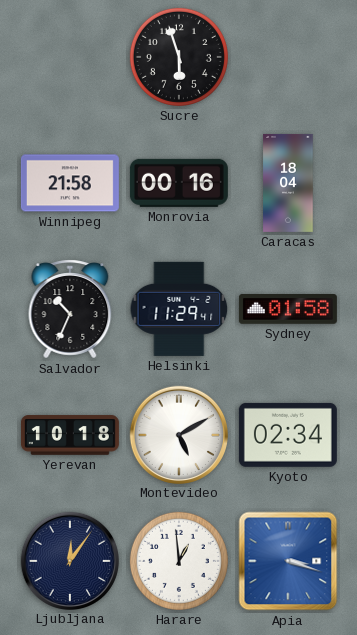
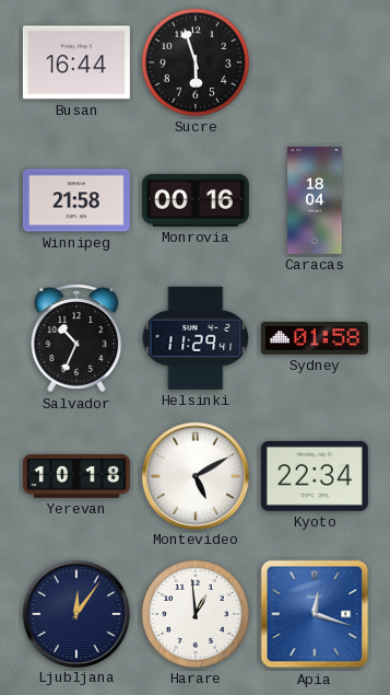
Busan: none -> 16:44
Kyoto: 02:34 -> 22:34
Apia: 3:18 -> 12:18
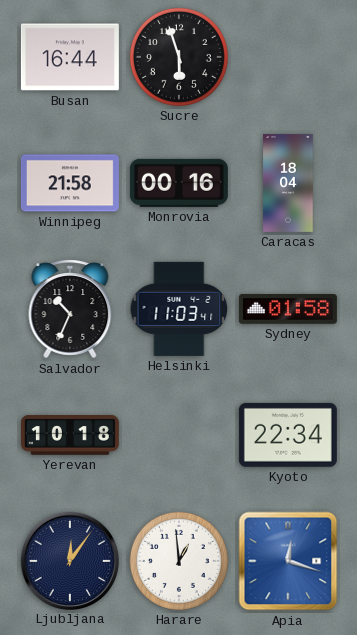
Helsinki: 11:29 -> 11:03
Montevideo: 5:10 -> none
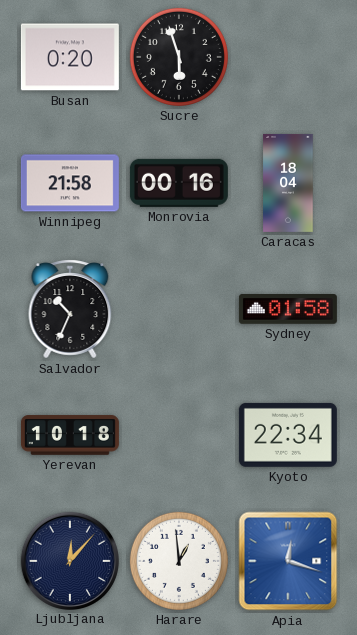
Busan: 16:44 -> 0:20
Helsinki: 11:03 -> none
Ljubljana: 12:06 -> 12:07
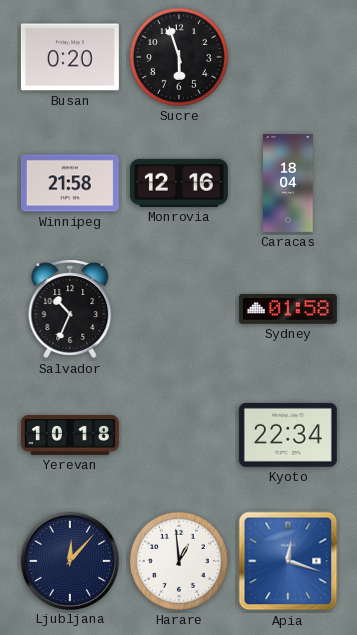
Monrovia: 00:16 -> 12:16
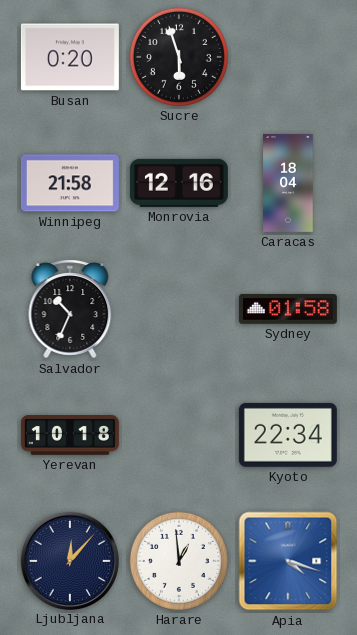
Apia: 12:18 -> 4:18
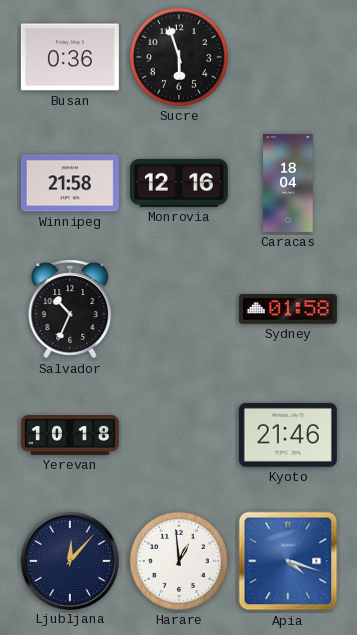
Busan: 0:20 -> 0:36
Kyoto: 22:34 -> 21:46
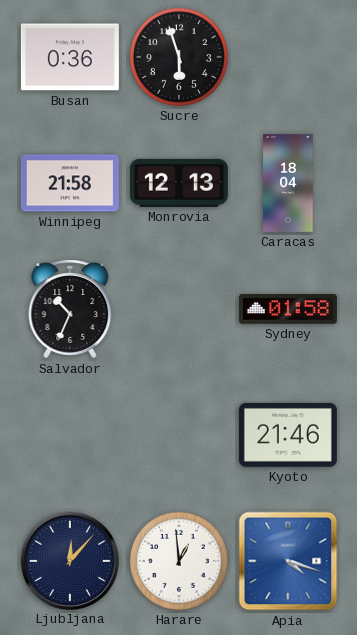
Monrovia: 12:16 -> 12:13
Yerevan: 10:18 -> none
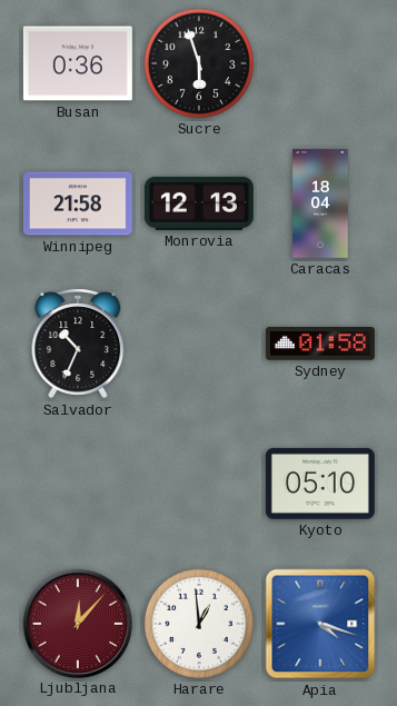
Kyoto: 21:46 -> 05:10
Ljubljana dial: navy -> burgundy
